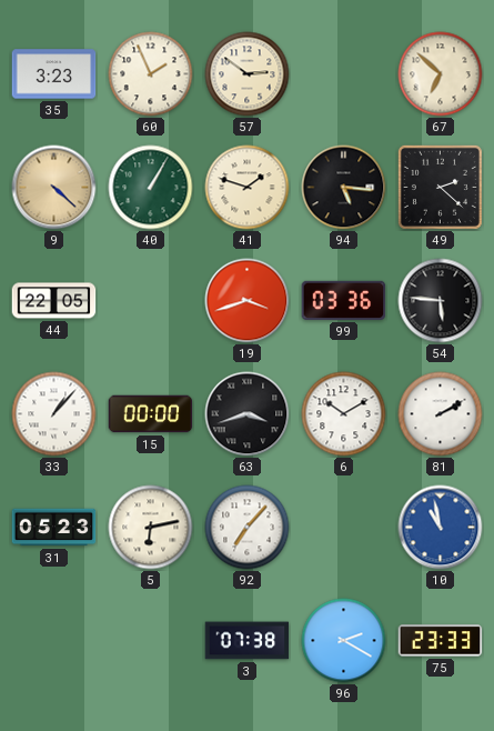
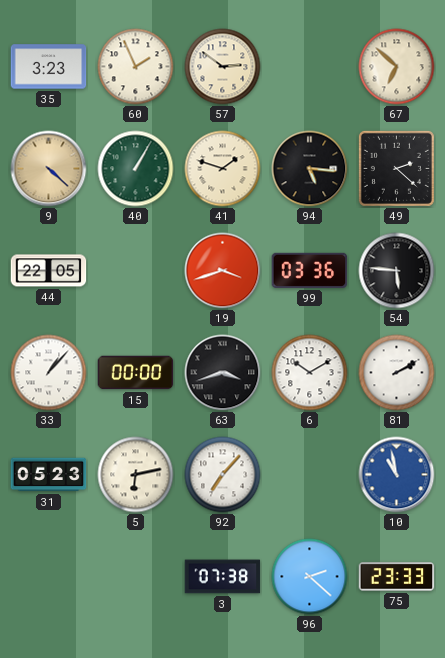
96: 2:20 -> 2:22
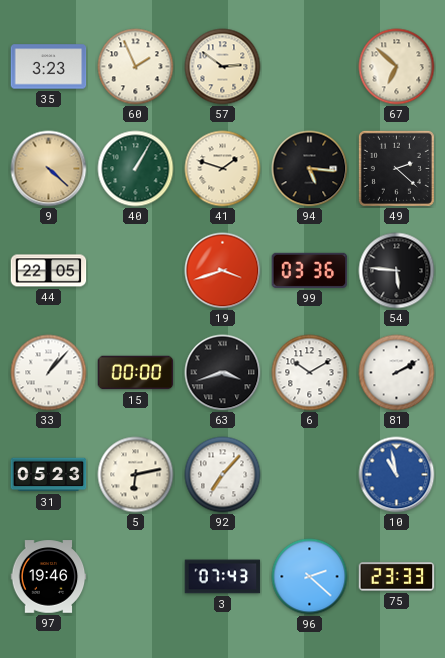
97: none -> 19:46
3: 07:38 -> 07:43
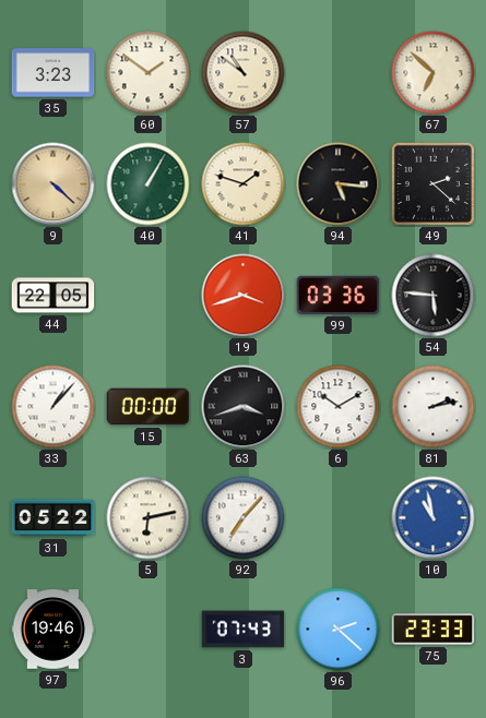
60: 1:56 -> 1:51
57: 2:51 -> 10:51
81: 2:10 -> 2:13
31: 05:23 -> 05:22
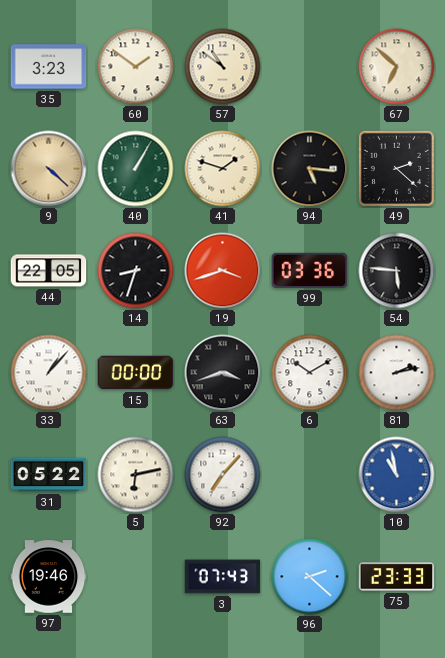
14: none -> 8:33
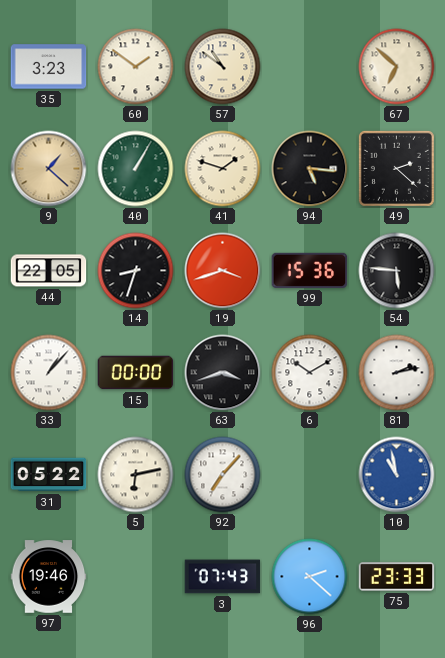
9: 4:22 -> 1:22
99: 03:36 -> 15:36
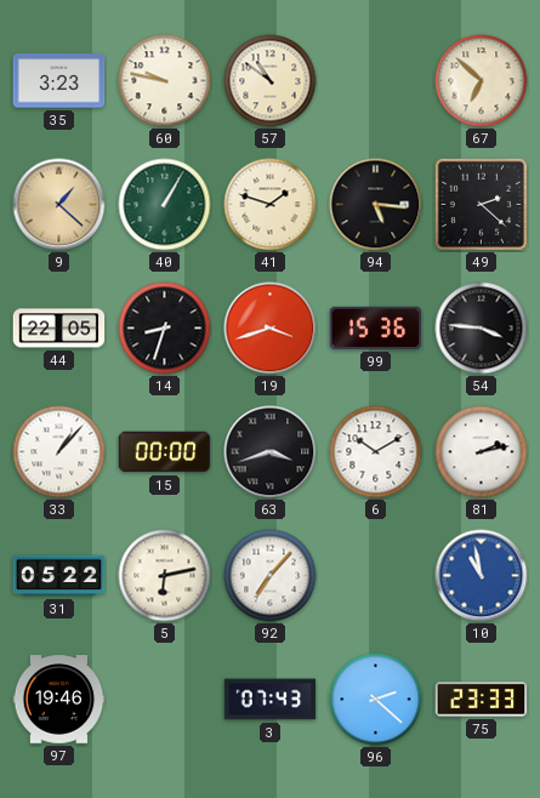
60: 1:51 -> 9:47
54: 5:46 -> 3:46
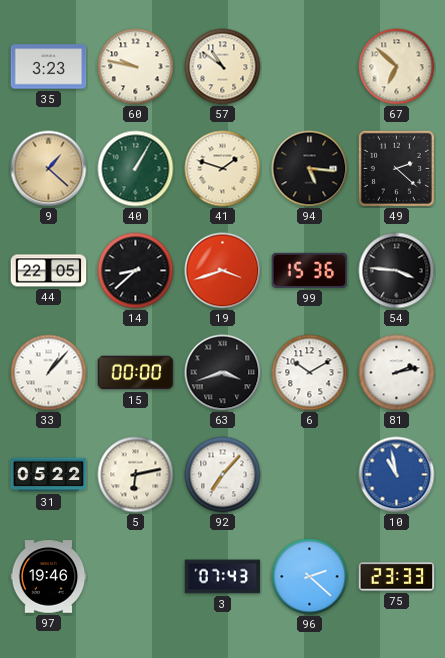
14: 8:33 -> 8:38
